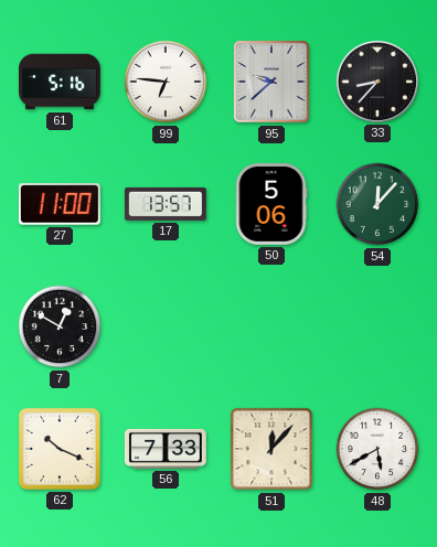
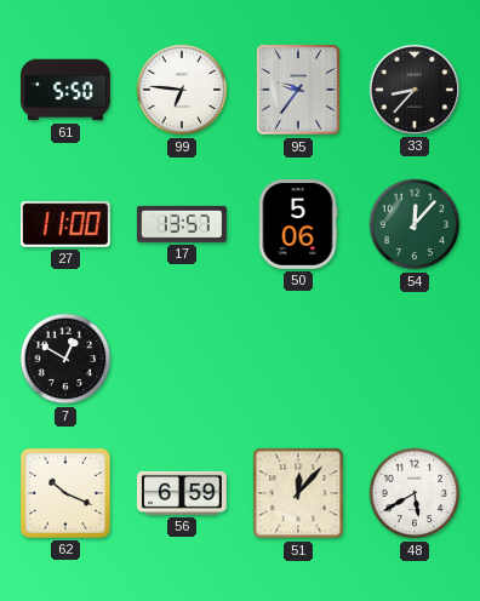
61: 5:16 -> 5:50
95: 9:38 -> 9:36
56: 7:33 -> 6:59
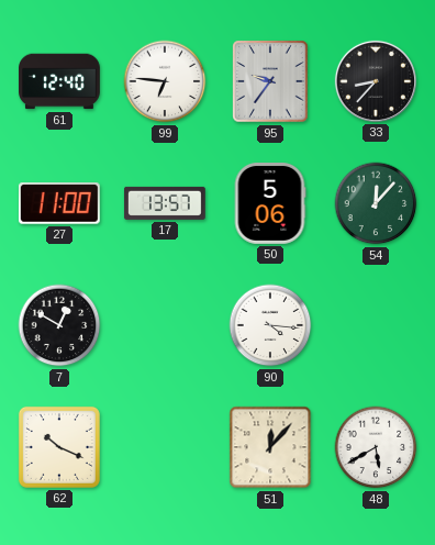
61: 5:50 -> 12:40
90: none -> 4:16
56: 6:59 -> none
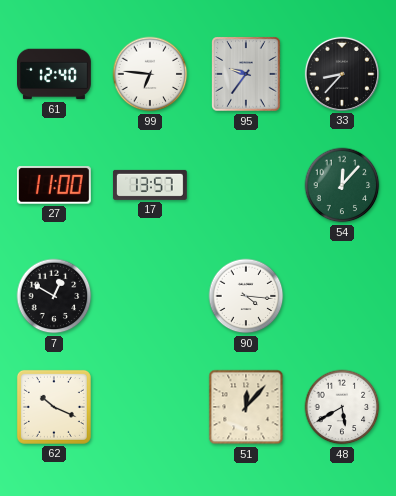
50: 5:06 -> none
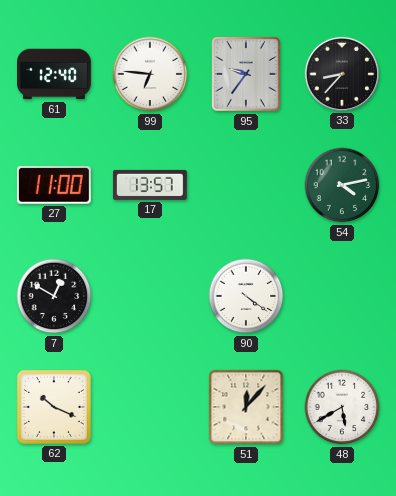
54: 12:07 -> 4:13
90: 4:16 -> 4:21
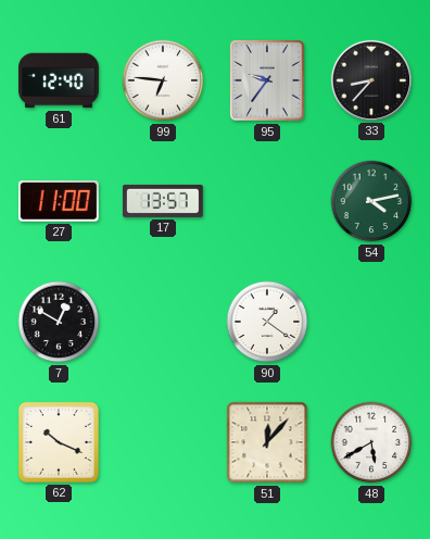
90: 4:21 -> 1:21
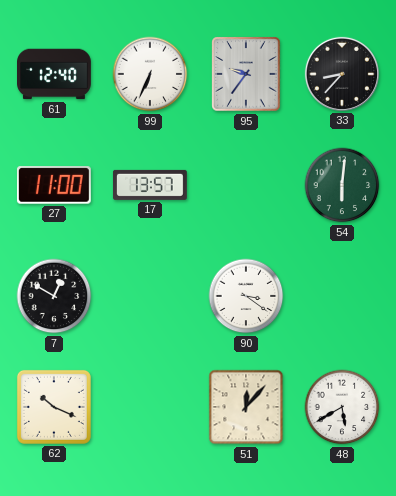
99: 6:46 -> 6:34
54: 4:13 -> 6:01
90: 1:21 -> 3:21
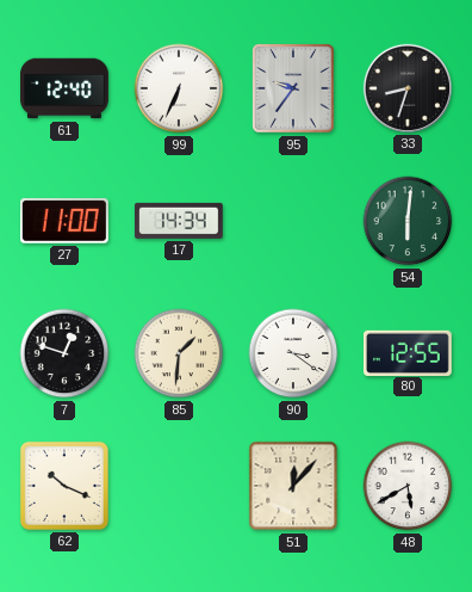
33: 8:37 -> 8:33
17: 13:57 -> 14:34
7: 12:50 -> 12:48
85: none -> 1:31
80: none -> 12:55
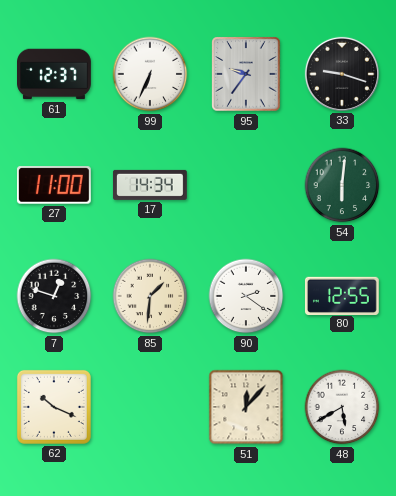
61: 12:40 -> 12:37
33: 8:33 -> 9:18
90: 3:21 -> 2:21
